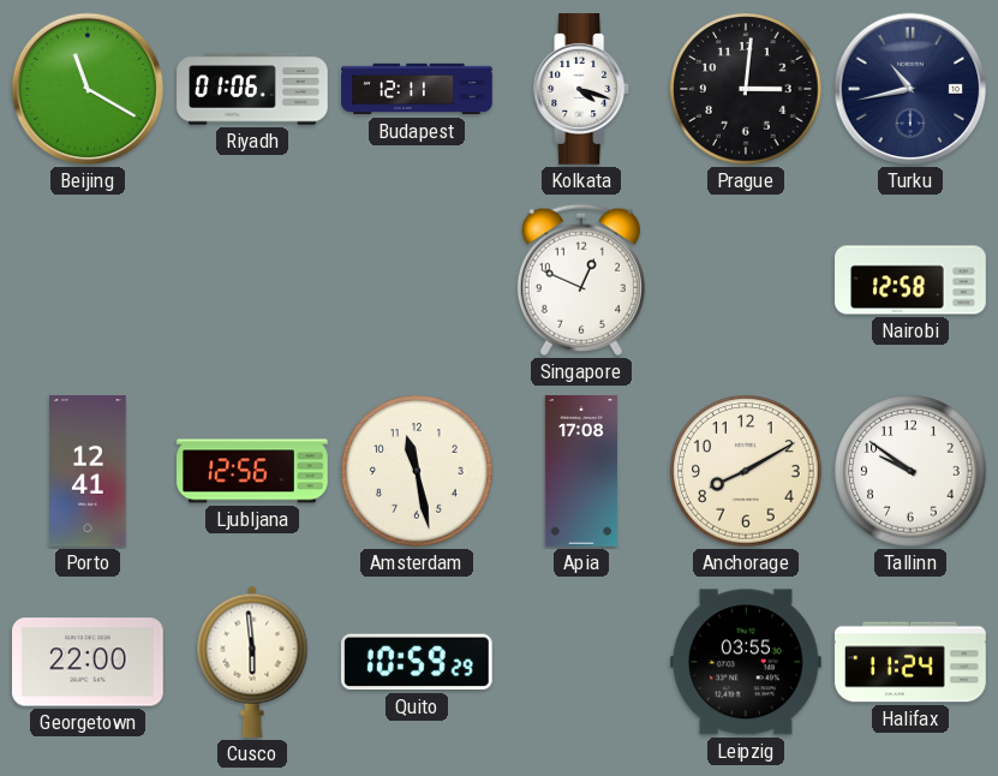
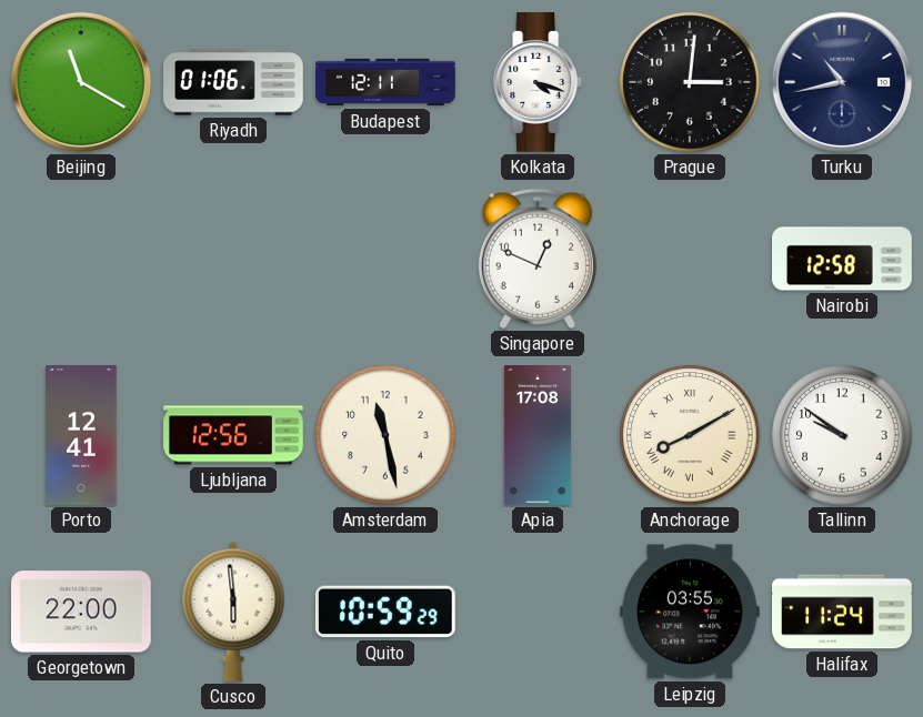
Anchorage numerals: Arabic -> Roman
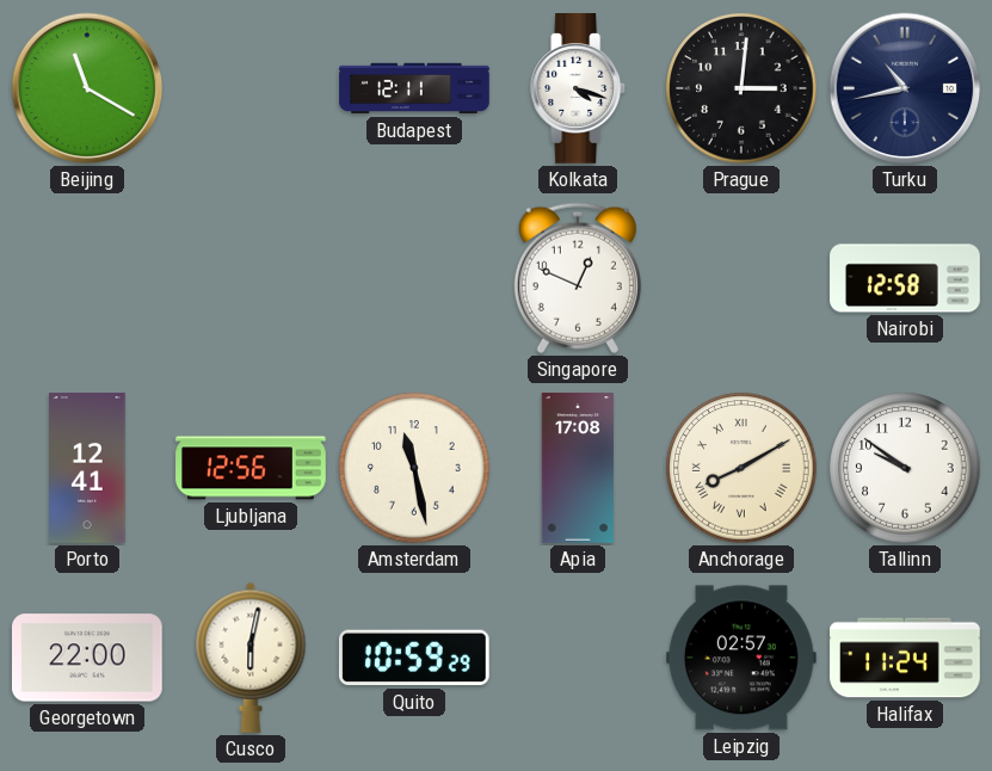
Riyadh: 01:06 -> none
Cusco: 5:59 -> 6:02
Leipzig: 03:55 -> 02:57
